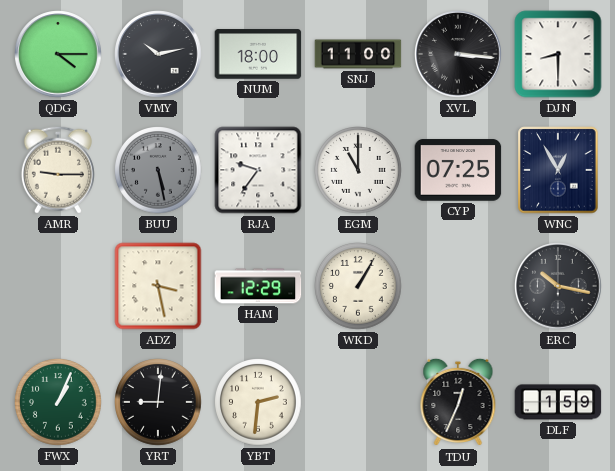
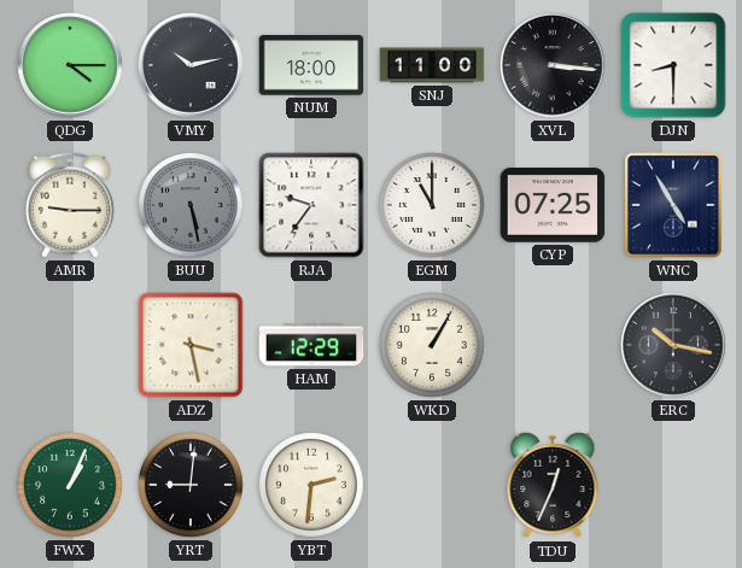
WNC: 12:55 -> 4:55
DLF: 1:59 -> none
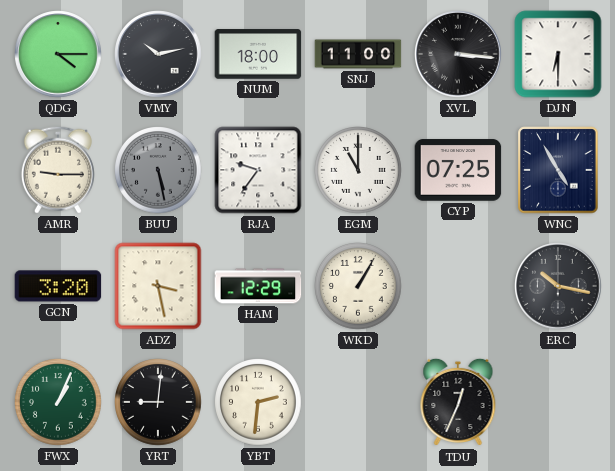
DJN: 8:30 -> 6:30
GCN: none -> 3:20
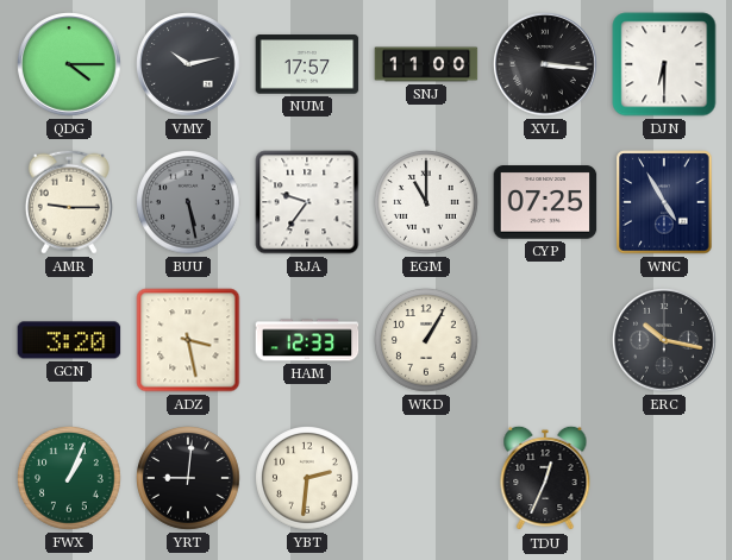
NUM: 18:00 -> 17:57
HAM: 12:29 -> 12:33
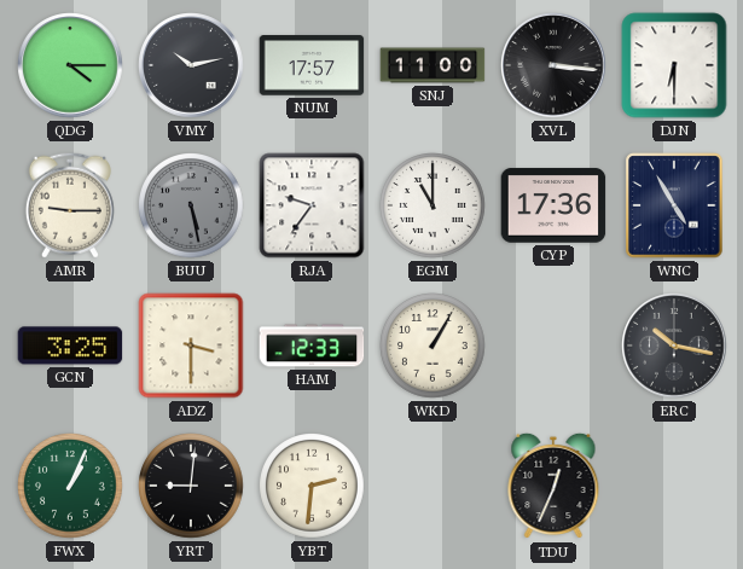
CYP: 07:25 -> 17:36
GCN: 3:20 -> 3:25
ADZ: 3:28 -> 3:30
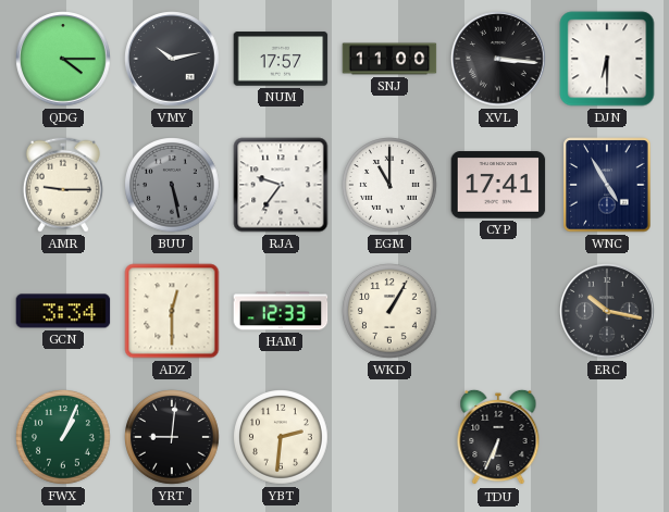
CYP: 17:36 -> 17:41
GCN: 3:25 -> 3:34
ADZ: 3:30 -> 12:30
TDU: 12:34 -> 6:34
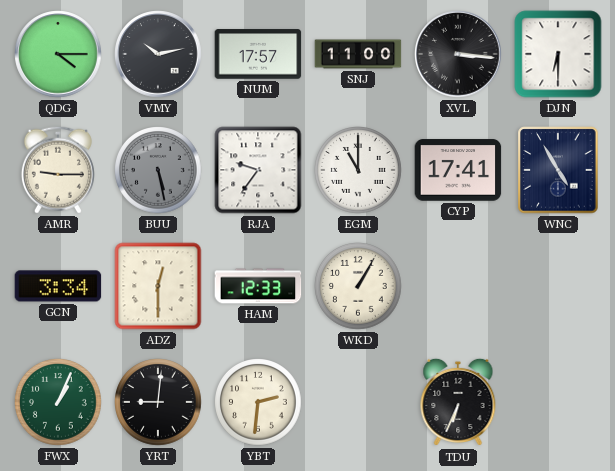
ERC: 10:17 -> none
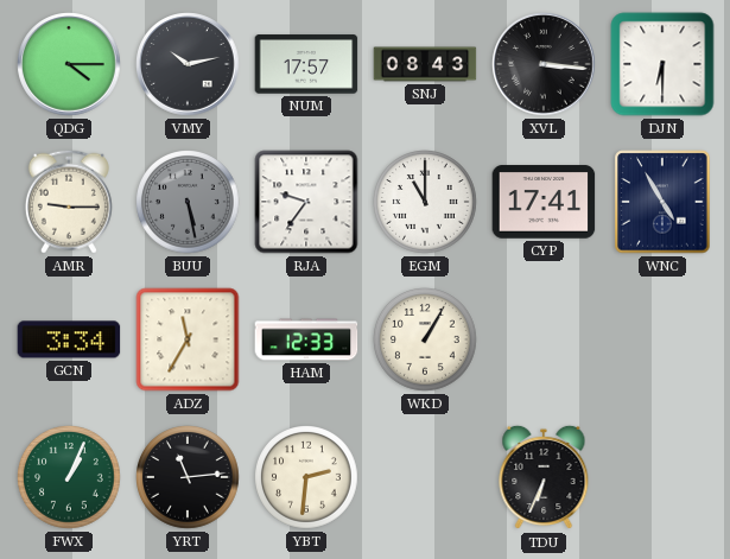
SNJ: 11:00 -> 08:43
ADZ: 12:30 -> 11:35
YRT: 9:01 -> 11:14
